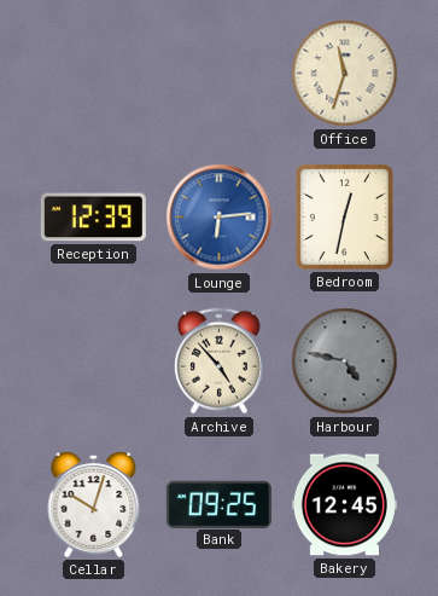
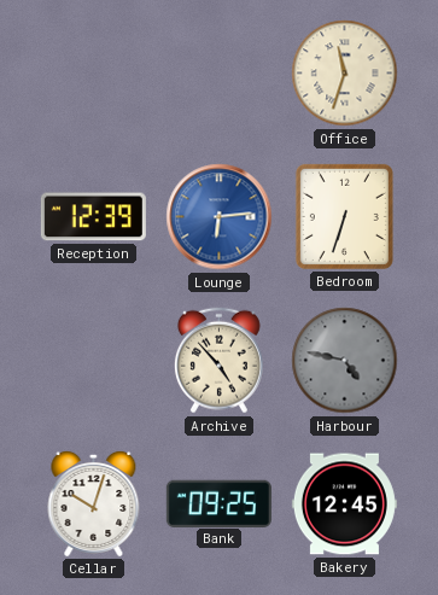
Bedroom: 12:32 -> 6:33
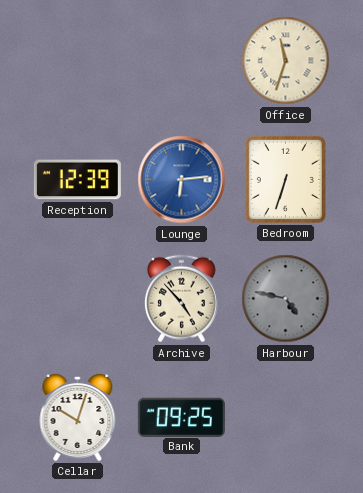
Bakery: 12:45 -> none
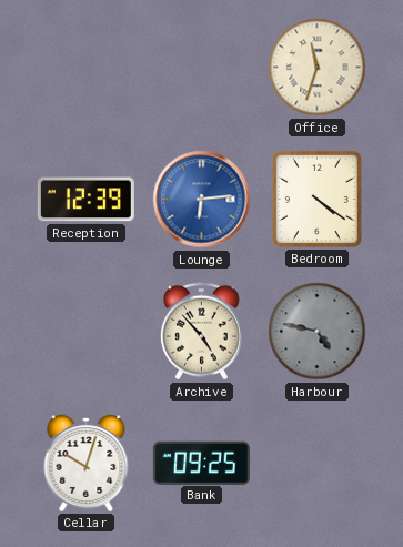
Bedroom: 6:33 -> 4:21
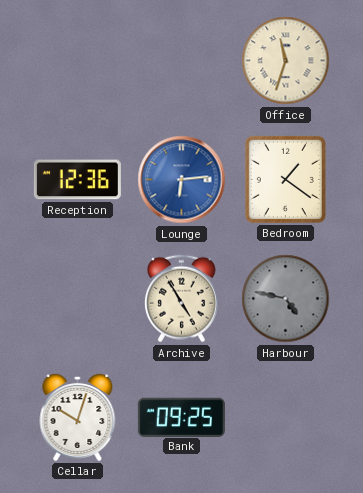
Reception: 12:39 -> 12:36
Bedroom: 4:21 -> 1:21
Archive: 4:53 -> 4:55
